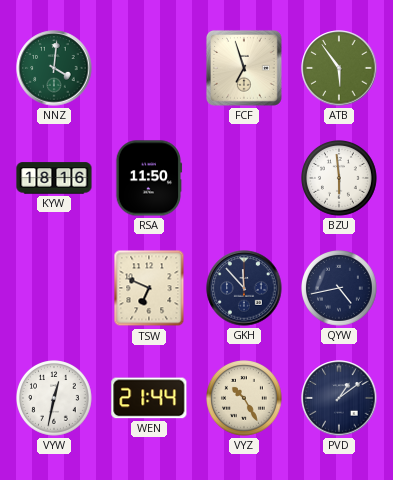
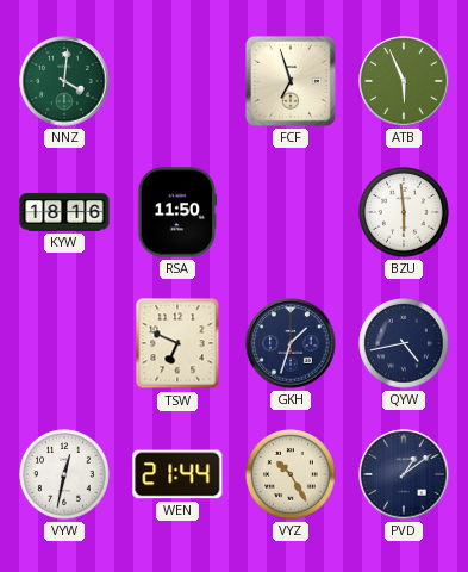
ATB: 5:54 -> 5:56
GKH: 11:53 -> 1:33
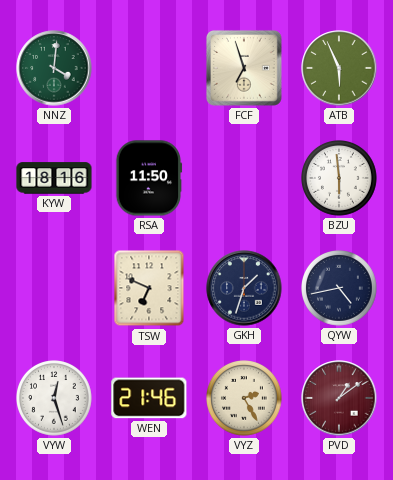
VYW: 12:32 -> 12:27
WEN: 21:44 -> 21:46
VYZ: 10:25 -> 2:25
PVD dial: navy -> burgundy
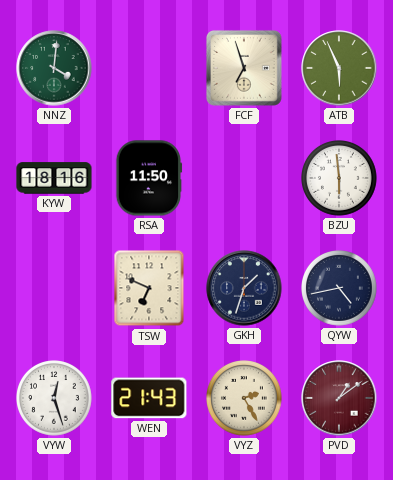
WEN: 21:46 -> 21:43
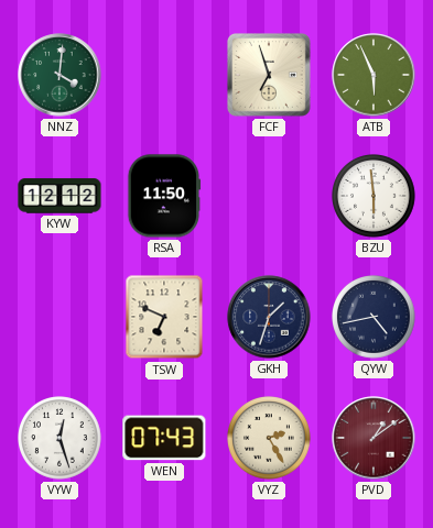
KYW: 18:16 -> 12:12
WEN: 21:43 -> 07:43
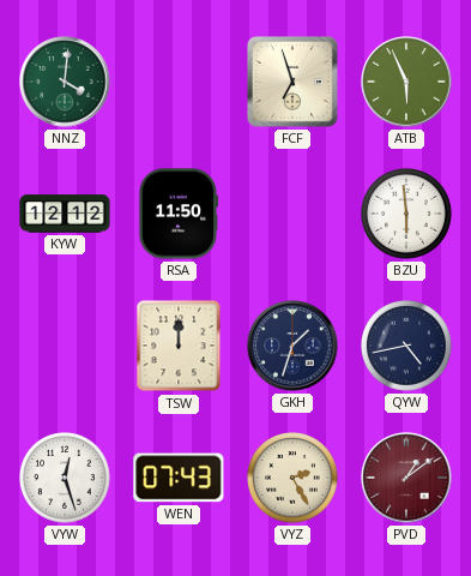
TSW: 6:49 -> 12:00
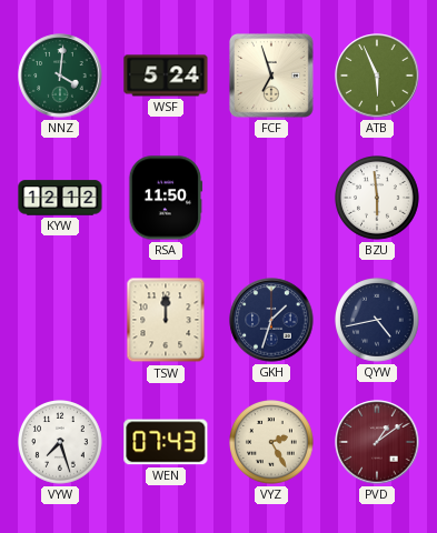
WSF: none -> 5:24
VYW: 12:27 -> 7:27
